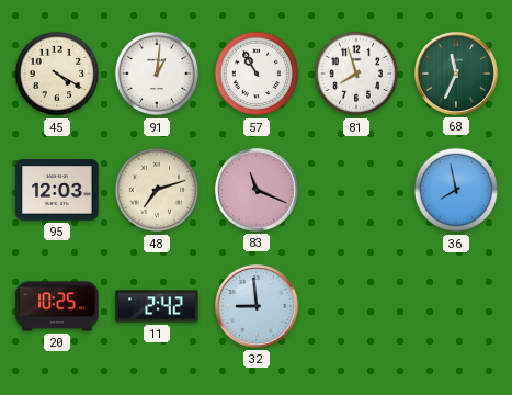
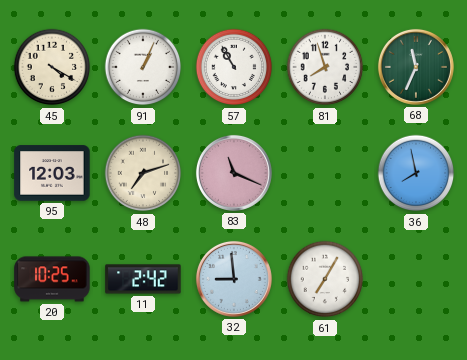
91: 1:01 -> 1:04
61: none -> 7:05
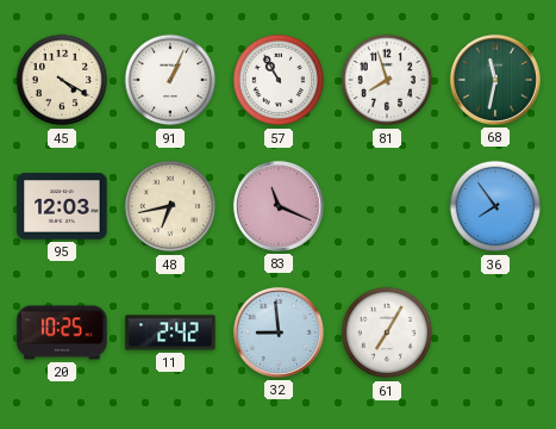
68: 11:34 -> 11:32
48: 7:12 -> 6:43
36: 7:58 -> 7:54
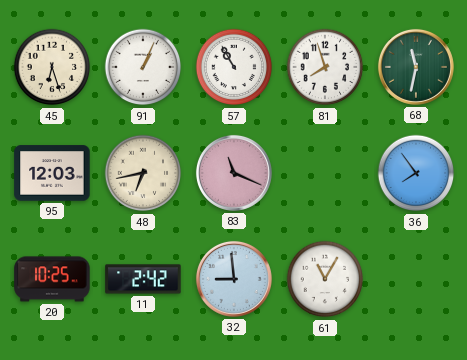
45: 4:20 -> 6:27
61: 7:05 -> 11:05
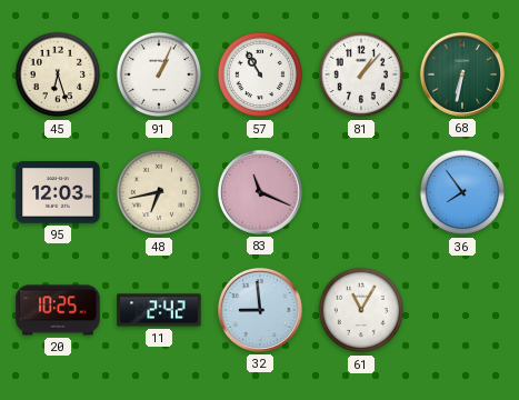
81: 7:57 -> 1:07
68: 11:32 -> 6:32
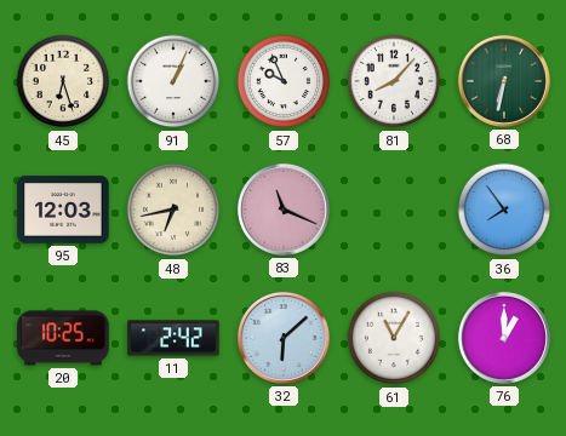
57: 10:55 -> 9:56
81: 1:07 -> 8:07
32: 8:59 -> 6:08
76: none -> 1:00
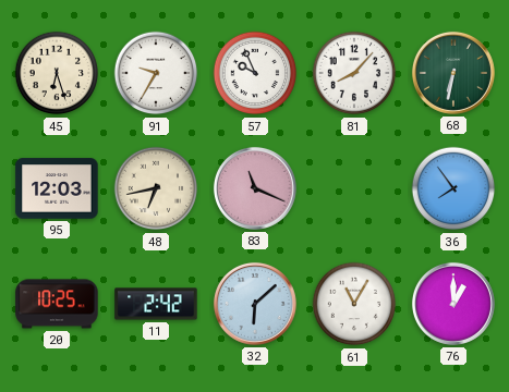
91: 1:04 -> 9:35
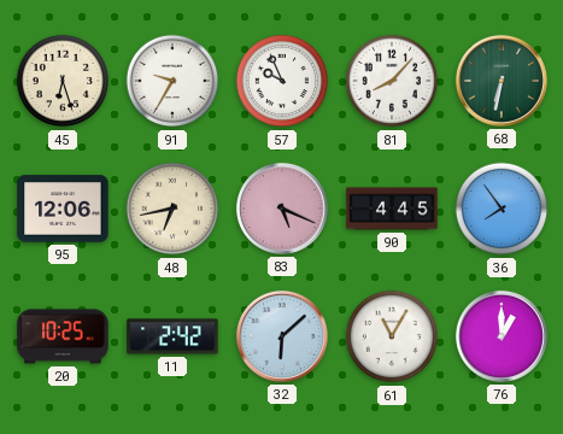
95: 12:03 -> 12:06
83: 11:19 -> 5:19
90: none -> 4:45
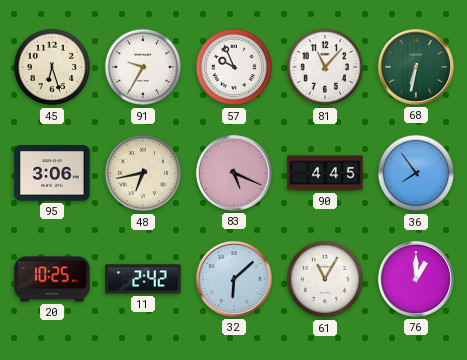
81: 8:07 -> 11:07
95: 12:06 -> 3:06
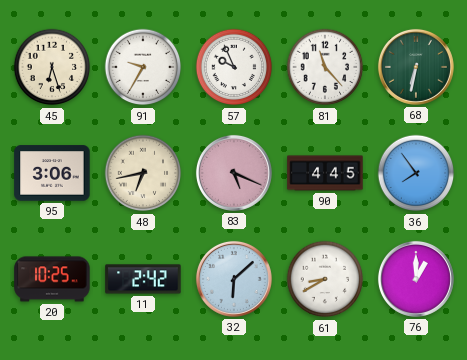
81: 11:07 -> 11:23
61: 11:05 -> 8:40
